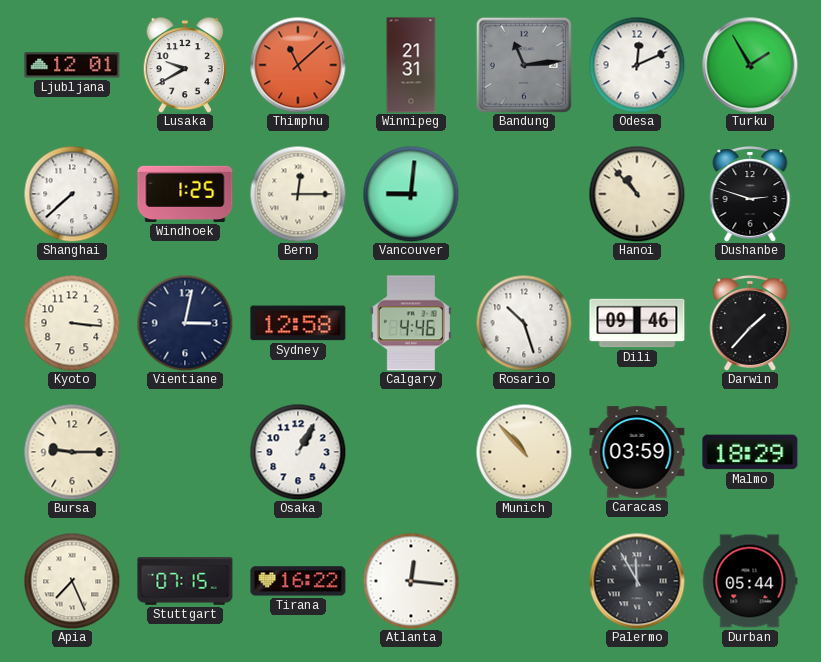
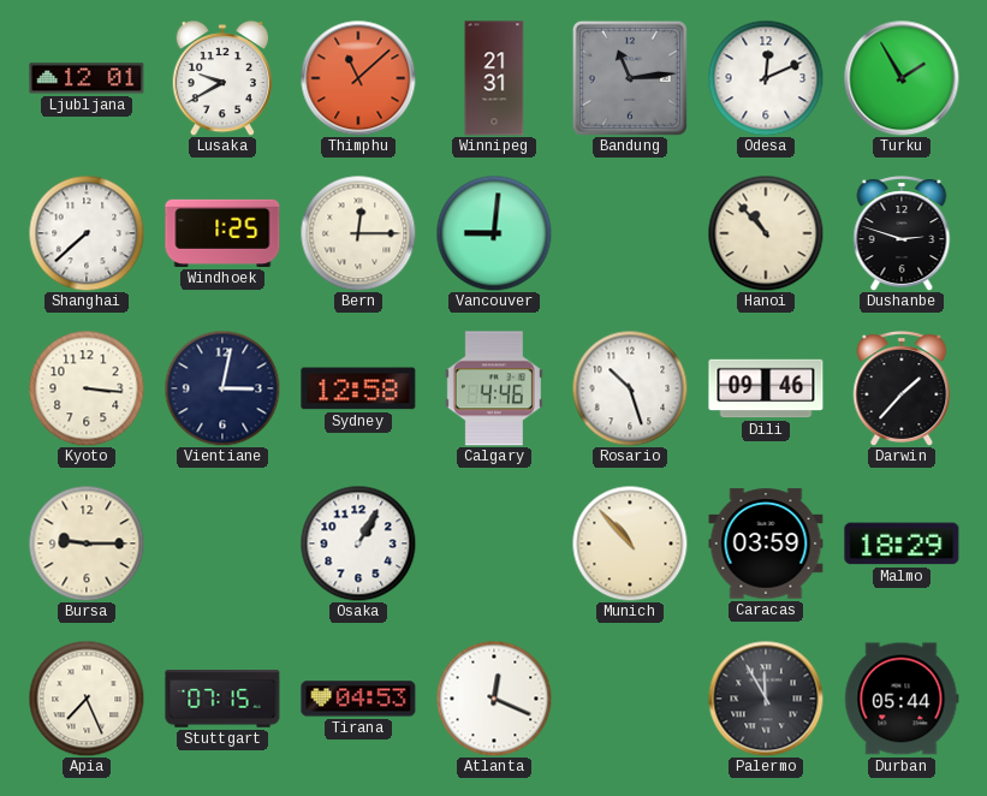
Tirana: 16:22 -> 04:53
Atlanta: 12:16 -> 12:19
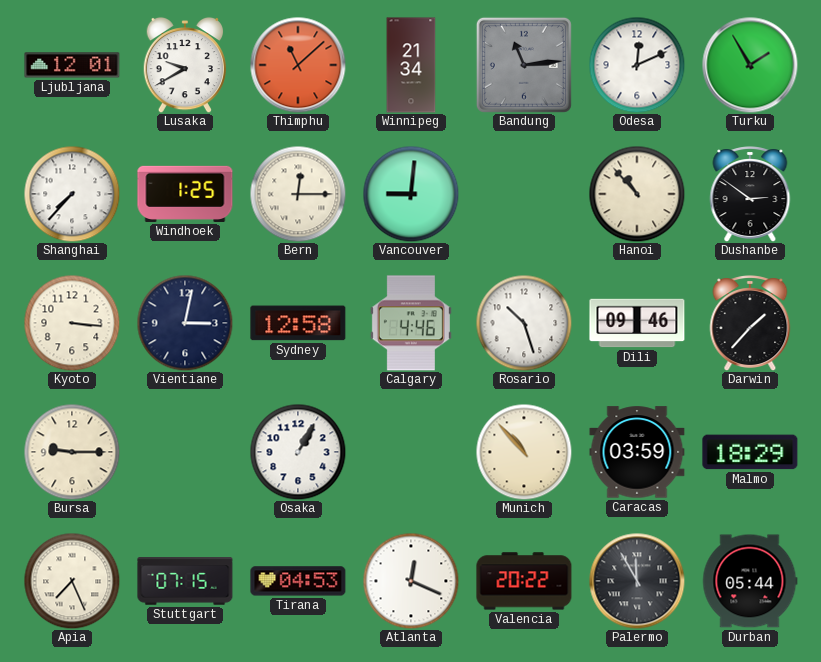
Winnipeg: 21:31 -> 21:34
Shanghai: 7:38 -> 7:37
Dushanbe: 2:48 -> 2:51
Valencia: none -> 20:22
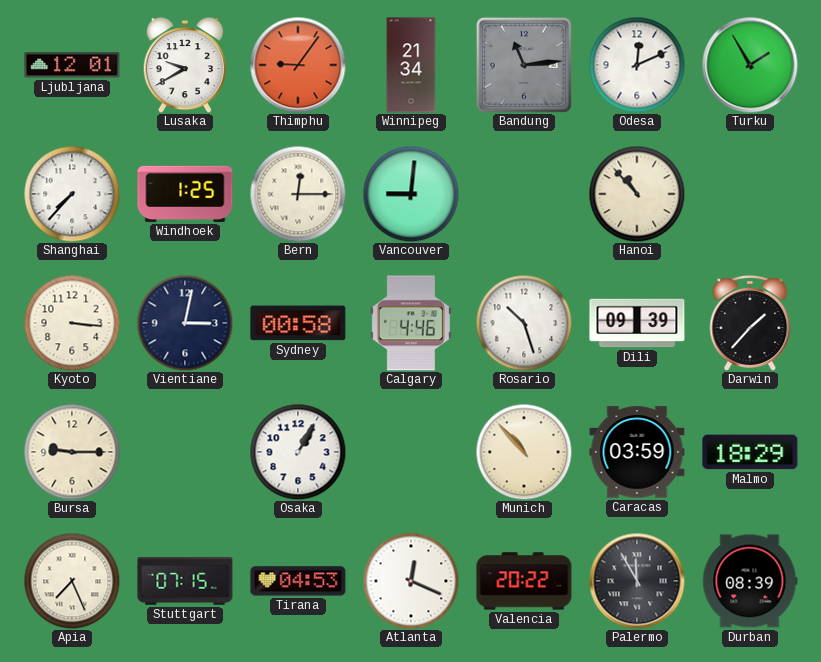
Thimphu: 11:08 -> 9:06
Dushanbe: 2:51 -> none
Sydney: 12:58 -> 00:58
Dili: 09:46 -> 09:39
Durban: 05:44 -> 08:39
